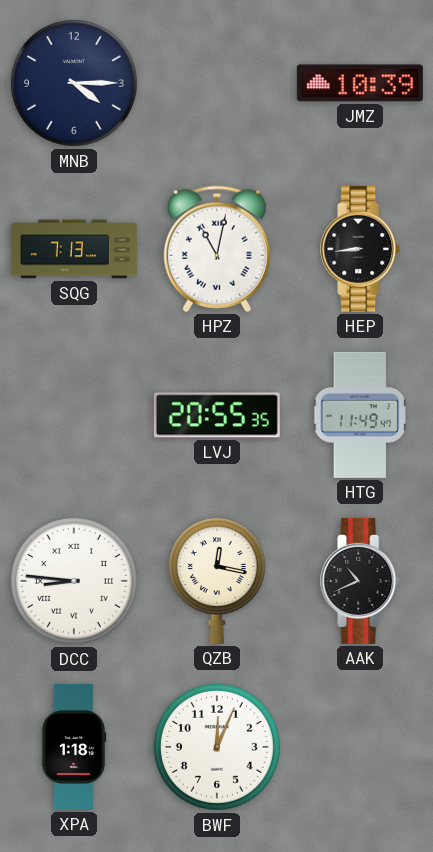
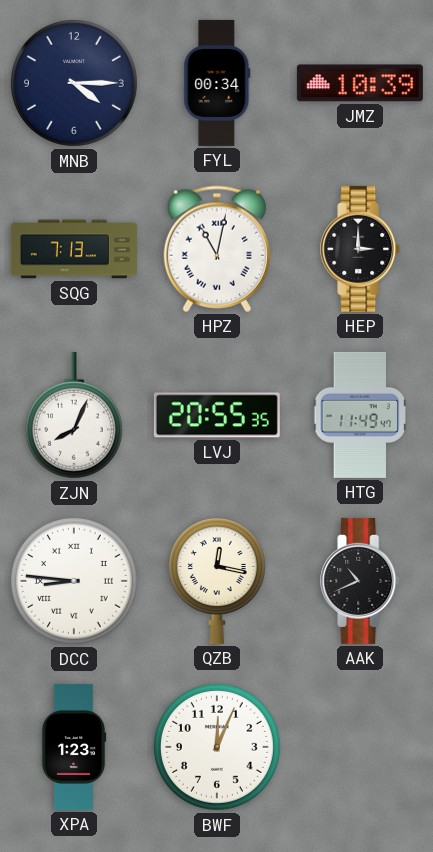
FYL: none -> 00:34
HEP: 8:44 -> 3:00
ZJN: none -> 8:04
XPA: 1:18 -> 1:23
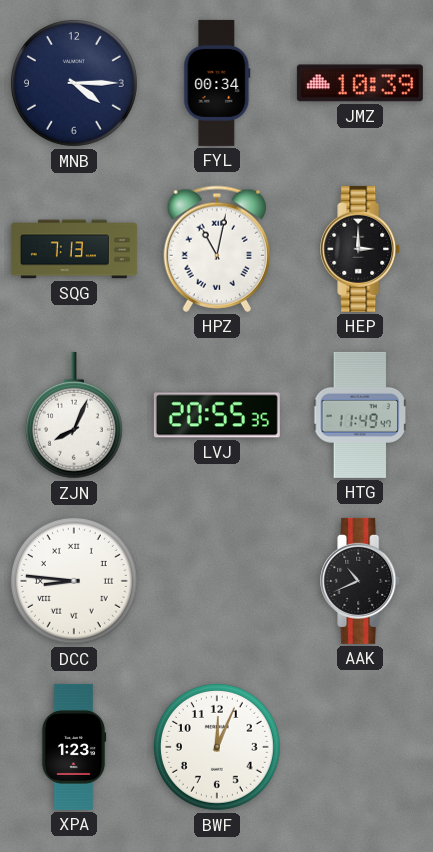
QZB: 12:17 -> none
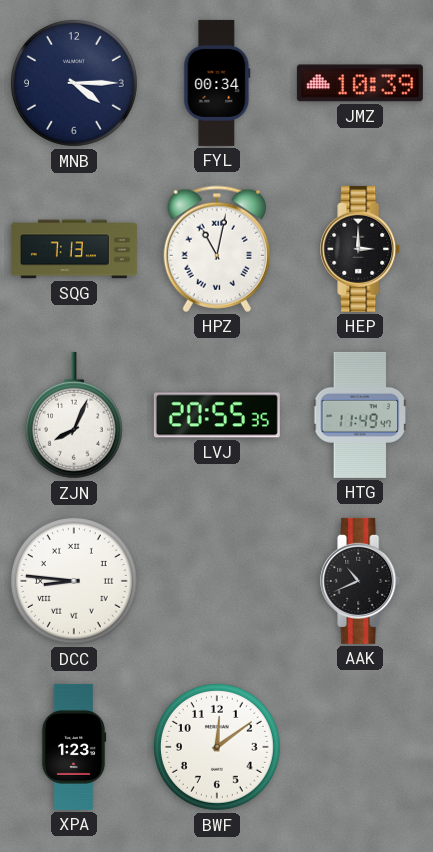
BWF: 12:04 -> 12:09
